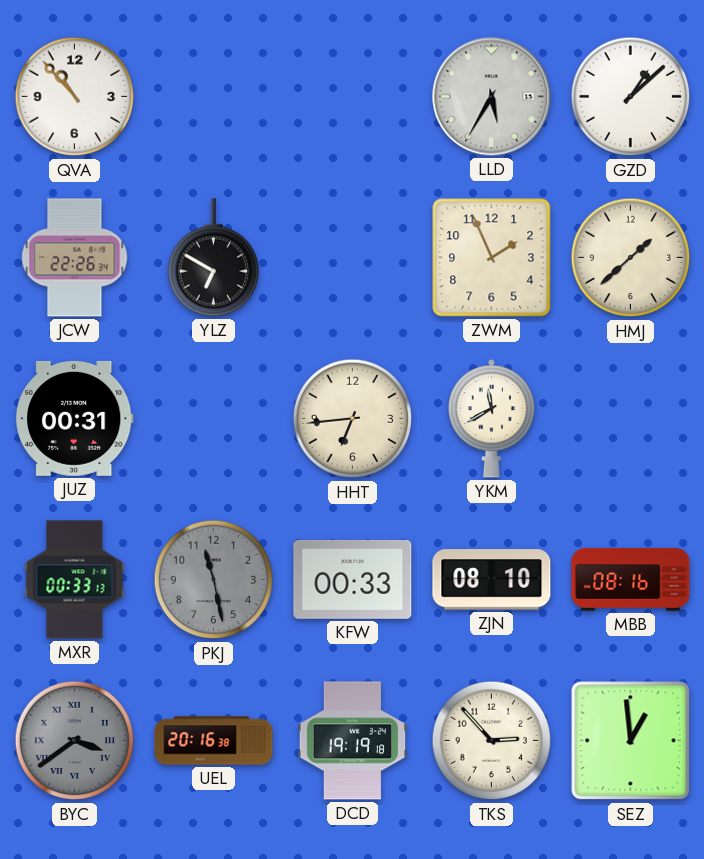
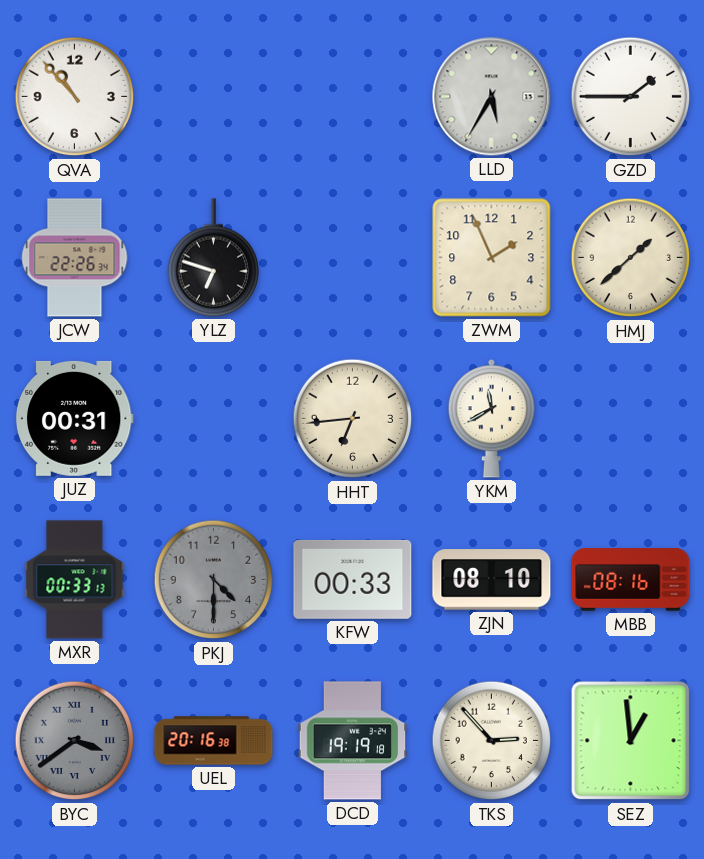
GZD: 1:08 -> 1:45
YLZ: 6:50 -> 6:48
PKJ: 11:28 -> 4:30
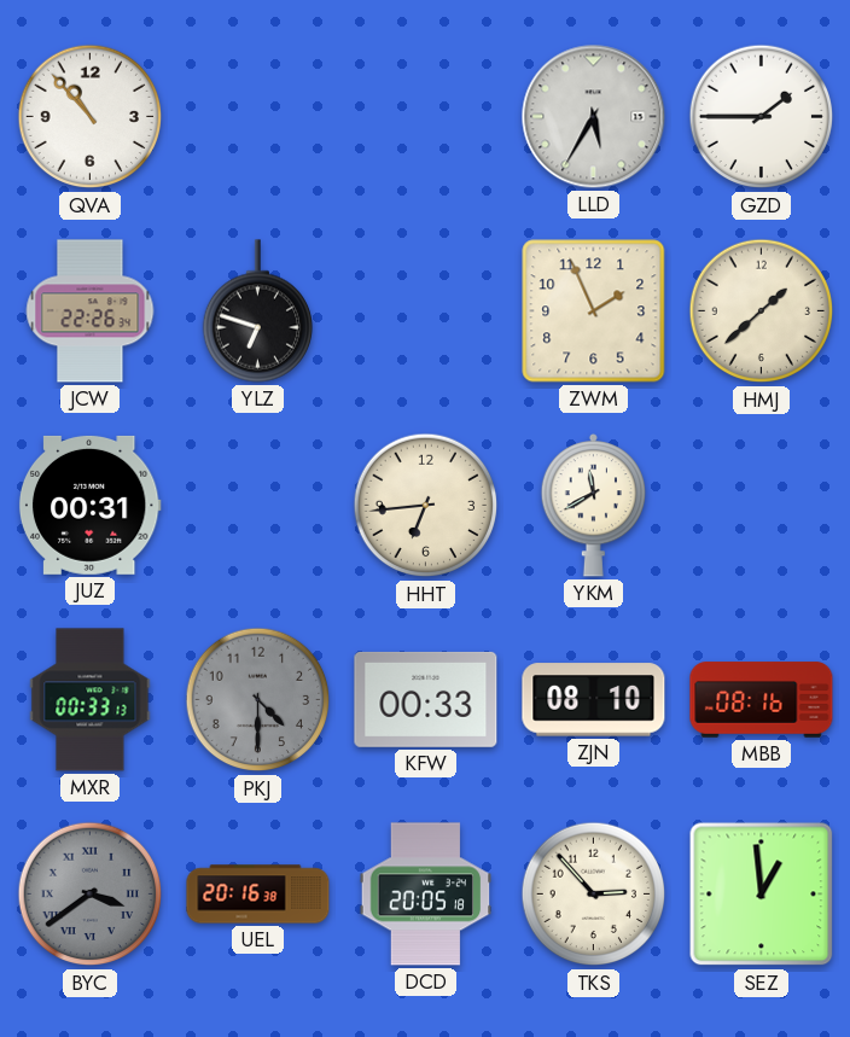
DCD: 19:19 -> 20:05
